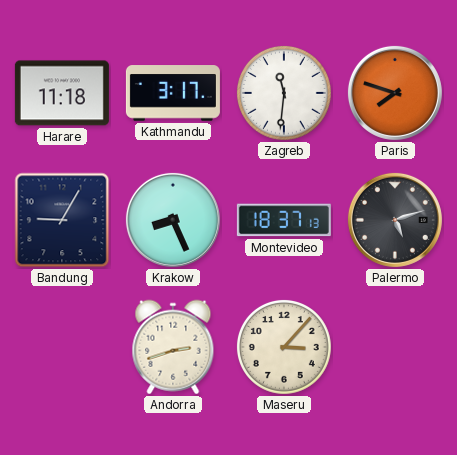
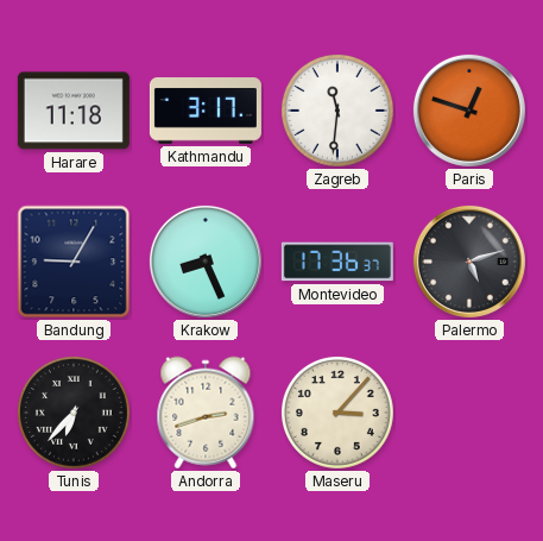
Paris: 7:48 -> 12:48
Montevideo: 18:37 -> 17:36
Tunis: none -> 6:37
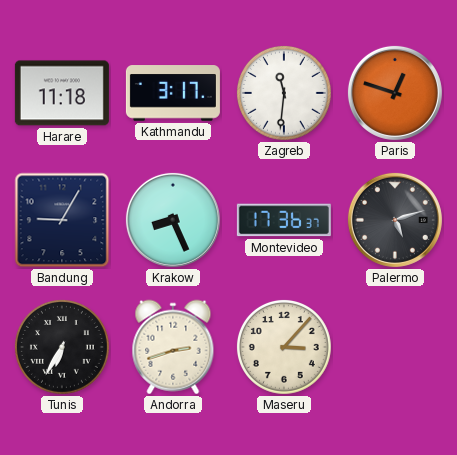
Tunis: 6:37 -> 6:35
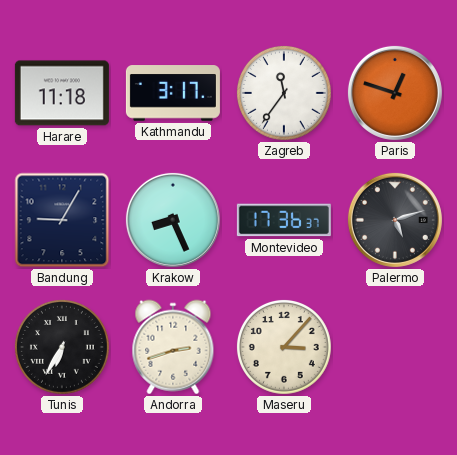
Zagreb: 11:31 -> 11:36
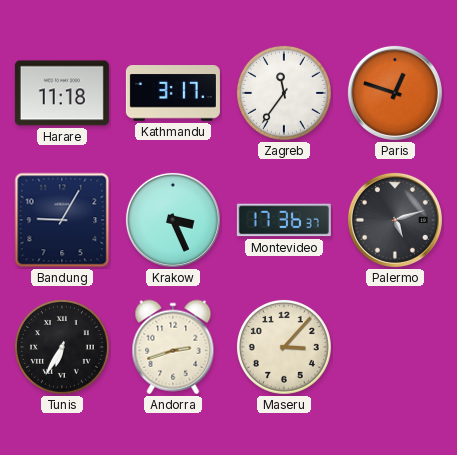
Krakow: 8:26 -> 3:26
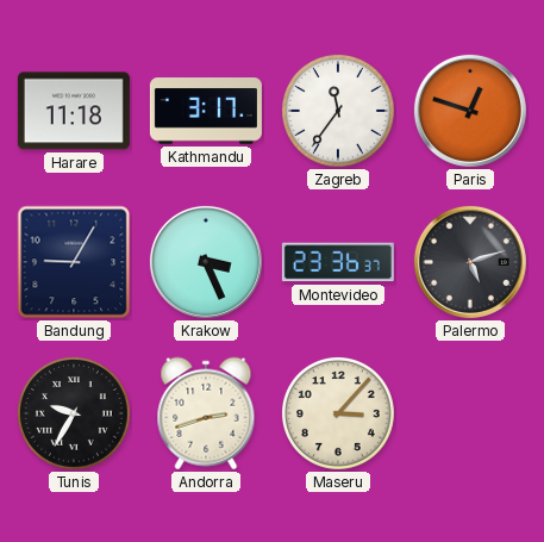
Montevideo: 17:36 -> 23:36
Tunis: 6:35 -> 9:35
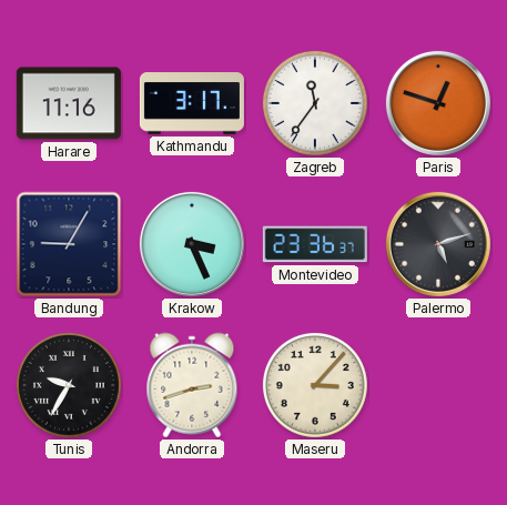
Harare: 11:18 -> 11:16
